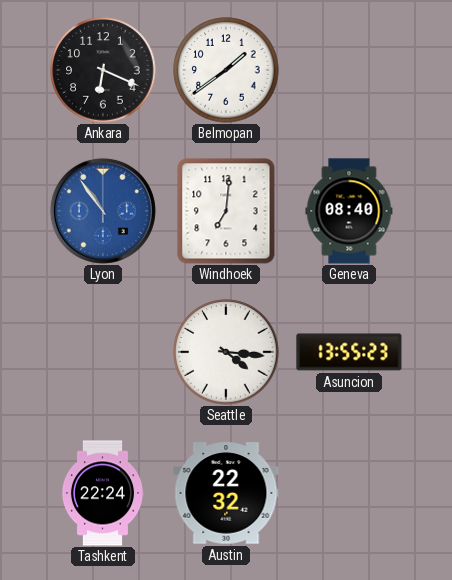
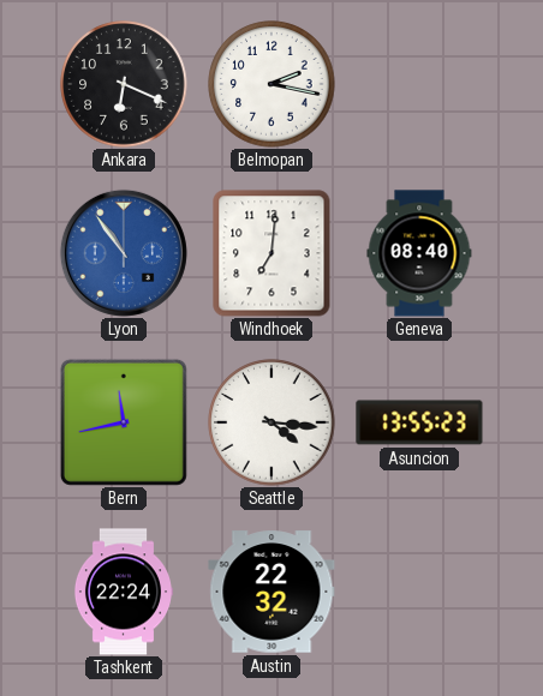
Belmopan: 1:39 -> 2:17
Bern: none -> 11:43
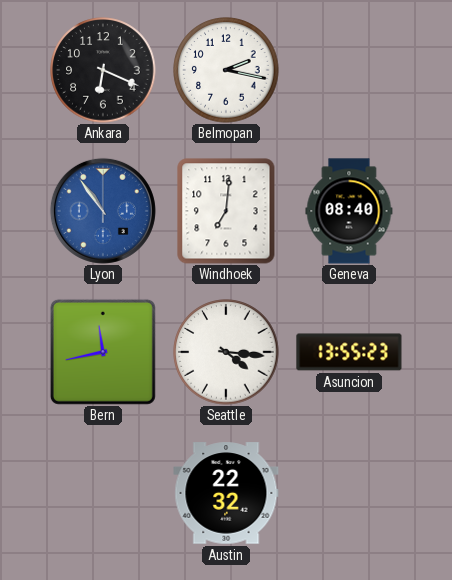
Tashkent: 22:24 -> none
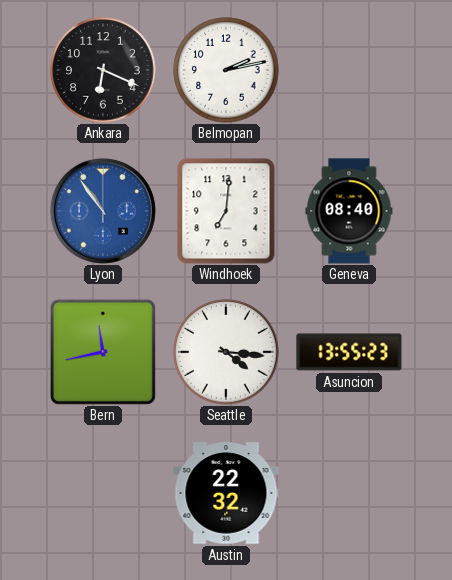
Belmopan: 2:17 -> 2:13
